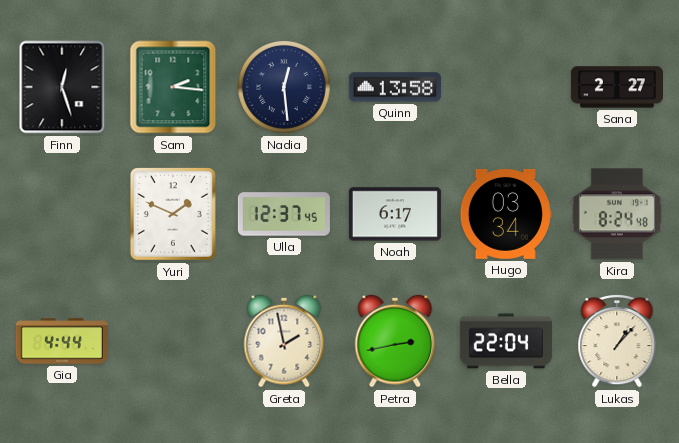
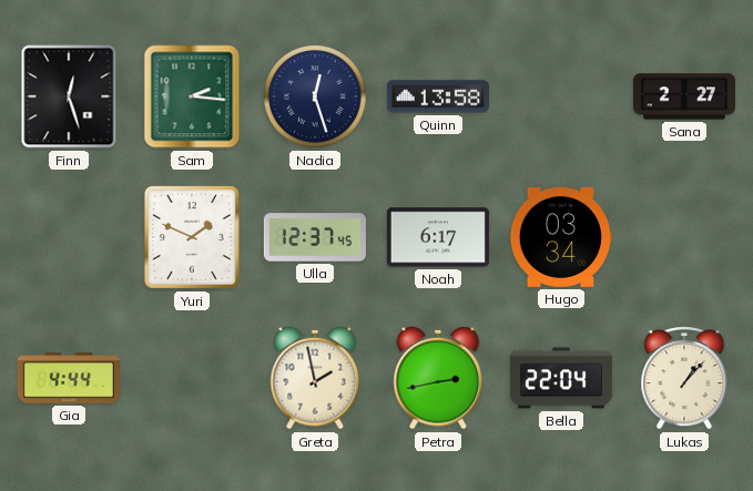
Nadia: 12:29 -> 12:27
Kira: 8:24 -> none
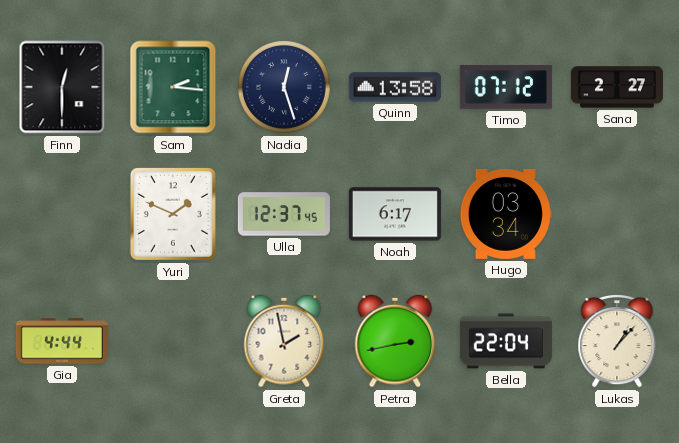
Finn: 12:27 -> 12:30
Timo: none -> 07:12
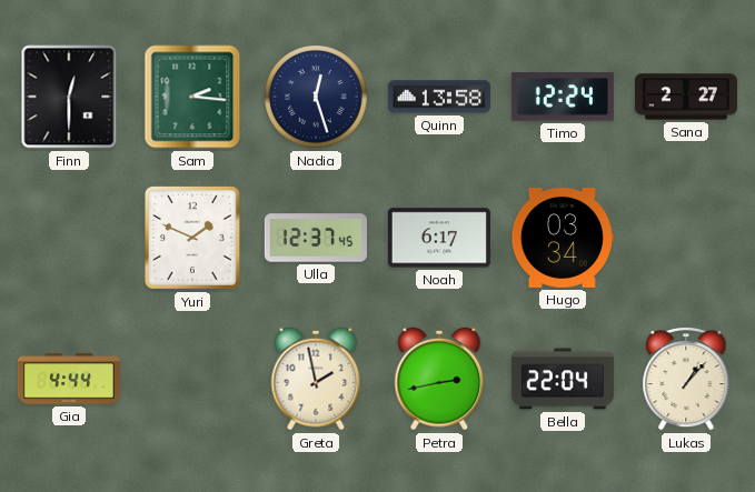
Timo: 07:12 -> 12:24
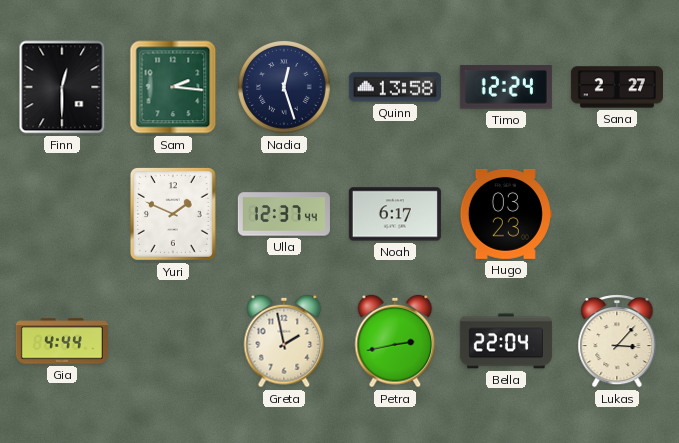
Ulla: 12:37:45 -> 12:37:44
Hugo: 03:34 -> 03:23
Lukas: 1:07 -> 3:07
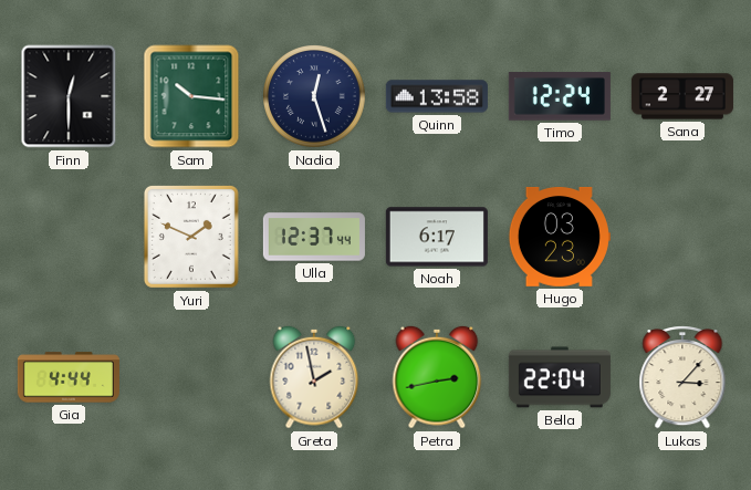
Sam: 2:16 -> 10:16
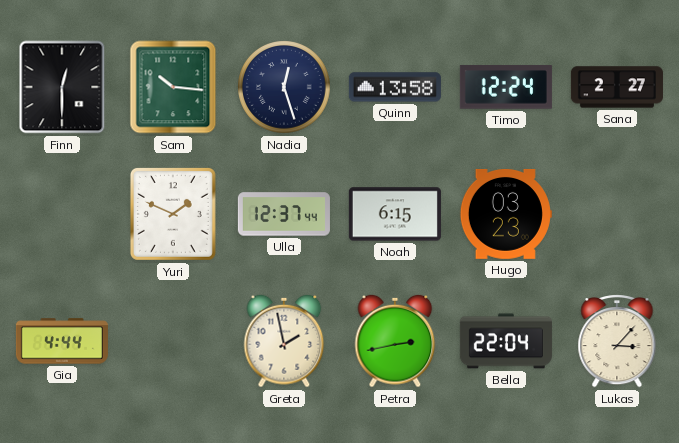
Noah: 6:17 -> 6:15
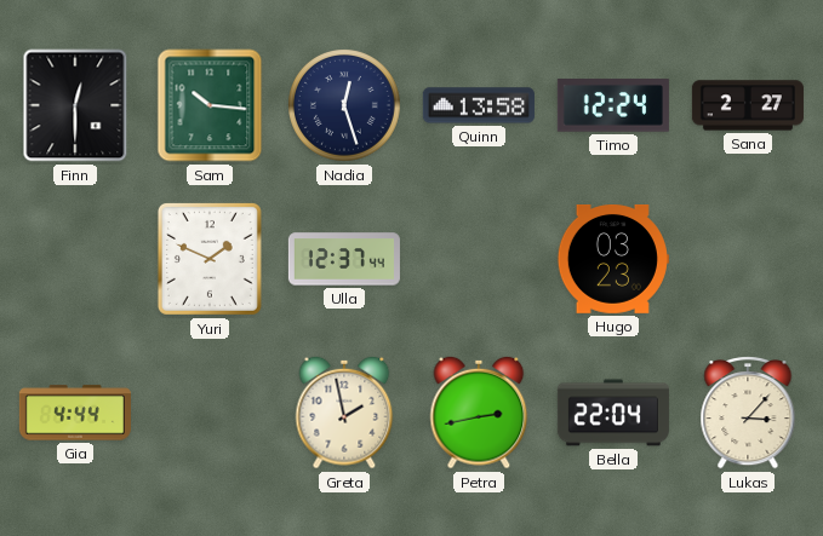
Noah: 6:15 -> none
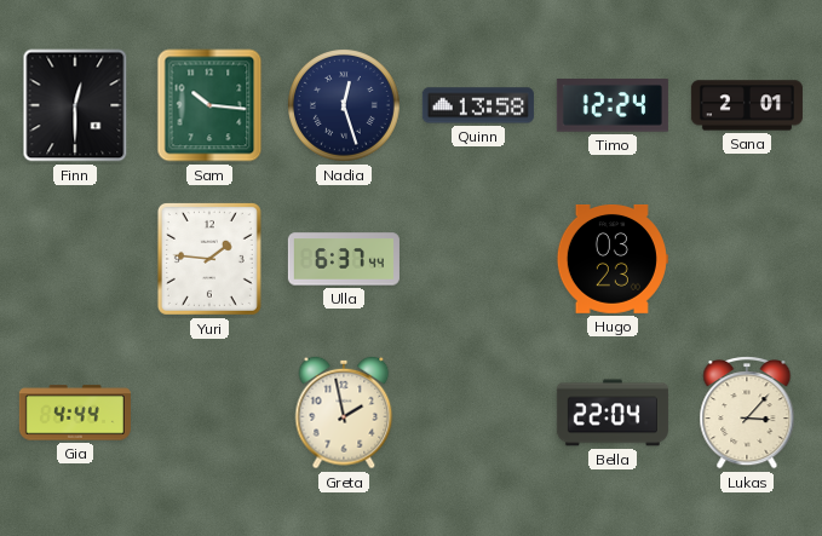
Sana: 2:27 -> 2:01
Yuri: 1:49 -> 1:46
Ulla: 12:37 -> 6:37
Petra: 2:43 -> none
